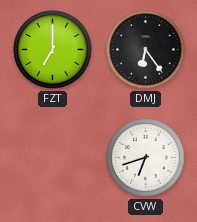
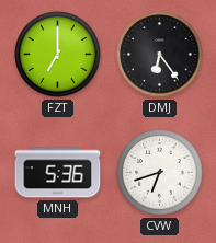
MNH: none -> 5:36
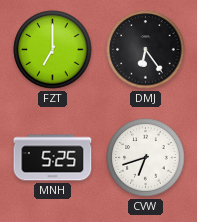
MNH: 5:36 -> 5:25
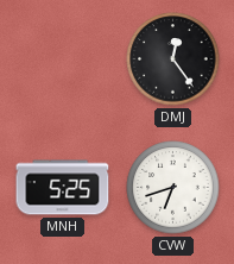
FZT: 7:00 -> none
DMJ: 6:24 -> 12:24
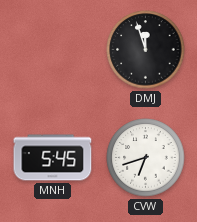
DMJ: 12:24 -> 11:57
MNH: 5:25 -> 5:45
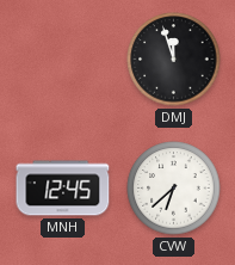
MNH: 5:45 -> 12:45
CVW: 6:42 -> 6:38
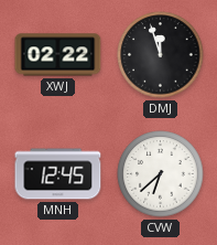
XWJ: none -> 02:22
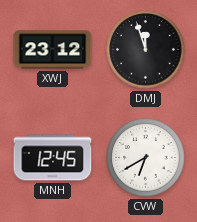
XWJ: 02:22 -> 23:12
CVW: 6:38 -> 6:40
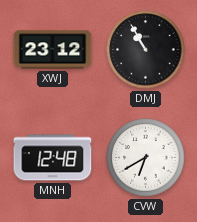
DMJ: 11:57 -> 10:55
MNH: 12:45 -> 12:48
